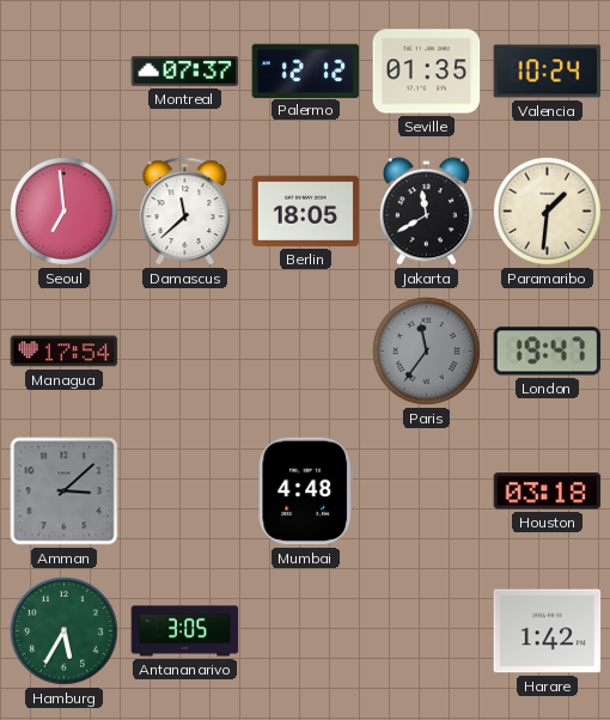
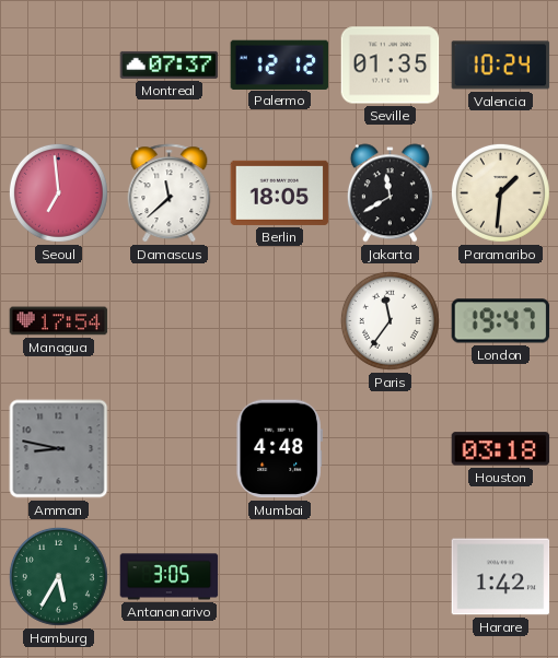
Paris dial: grey -> white
Amman: 3:08 -> 8:47
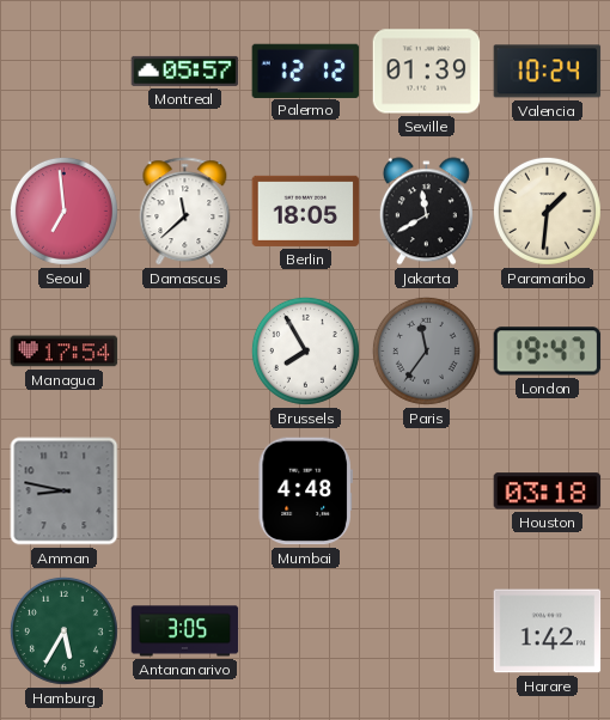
Montreal: 07:37 -> 05:57
Seville: 01:35 -> 01:39
Brussels: none -> 7:55
Paris dial: white -> grey
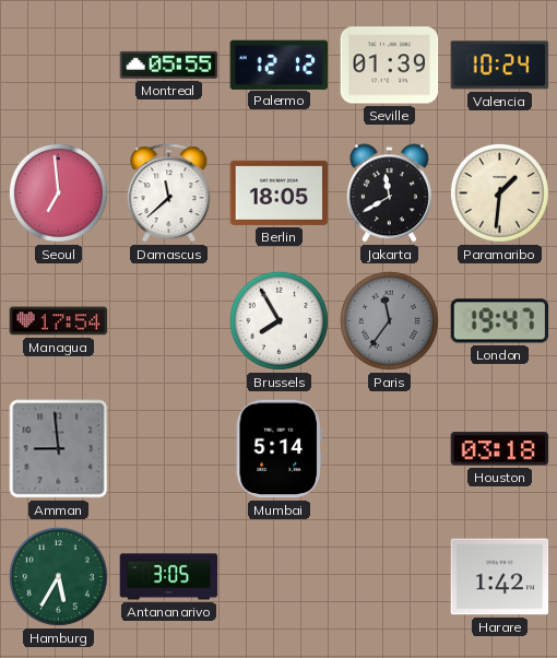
Montreal: 05:57 -> 05:55
Amman: 8:47 -> 8:59
Mumbai: 4:48 -> 5:14
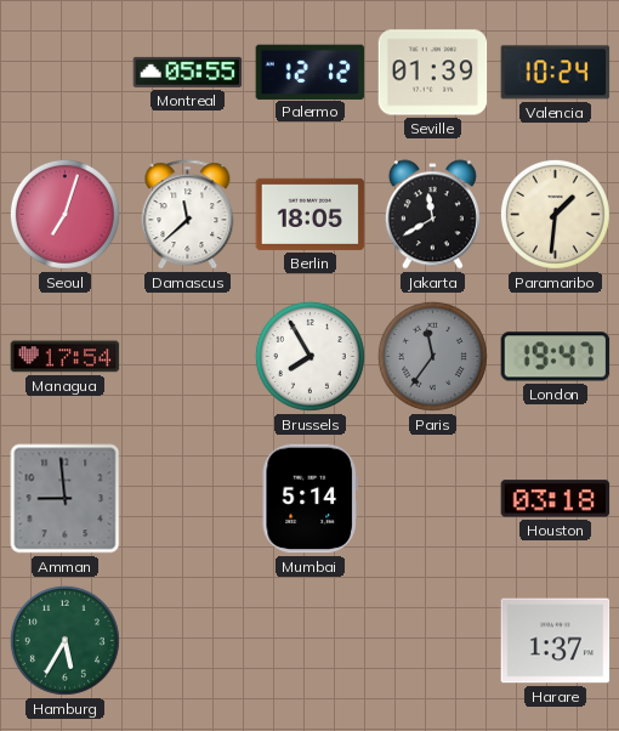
Seoul: 6:59 -> 7:03
Antananarivo: 3:05 -> none
Harare: 1:42 -> 1:37
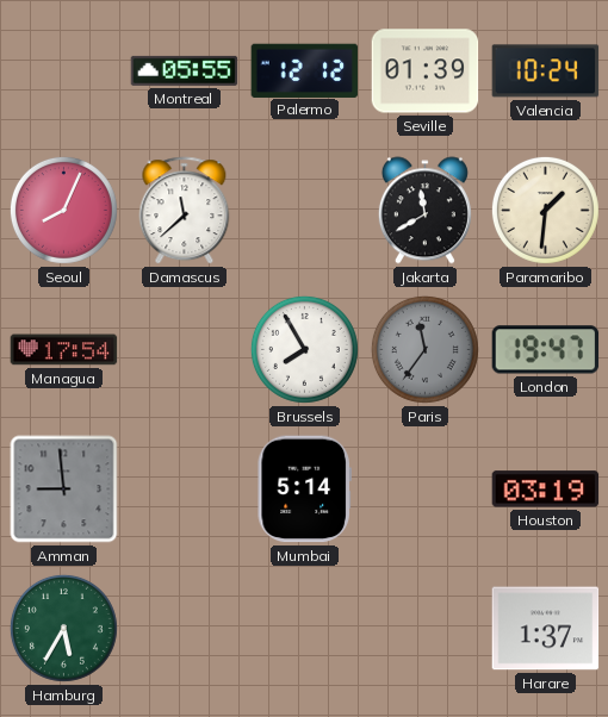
Seoul: 7:03 -> 8:04
Berlin: 18:05 -> none
Houston: 03:18 -> 03:19
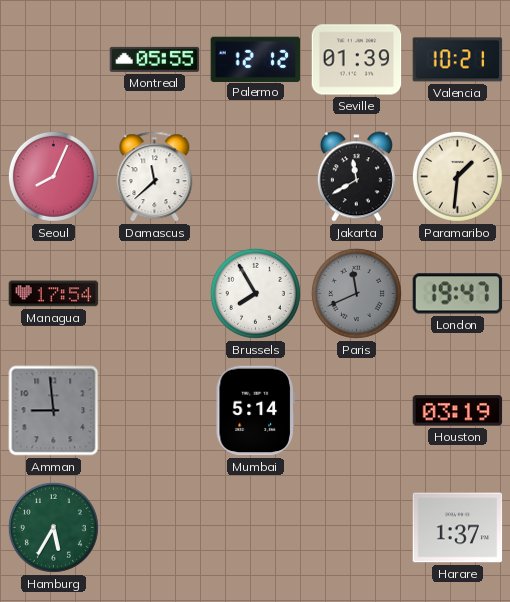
Valencia: 10:24 -> 10:21
Paris: 11:36 -> 11:41
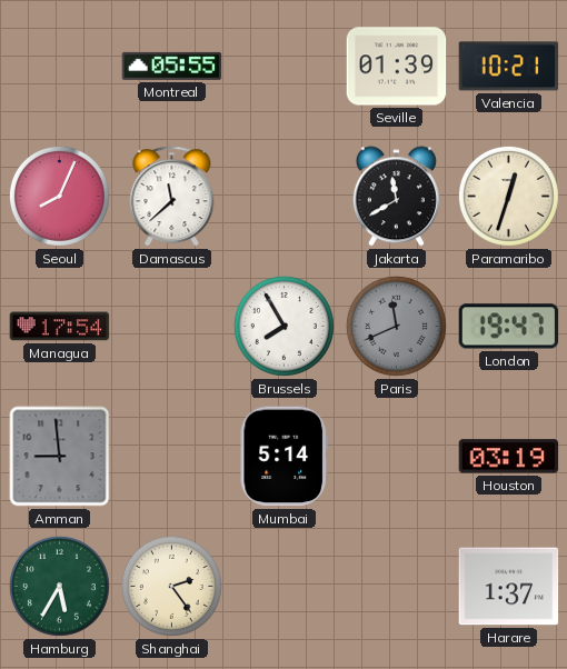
Palermo: 12:12 -> none
Paramaribo: 1:31 -> 12:33
Shanghai: none -> 2:24
